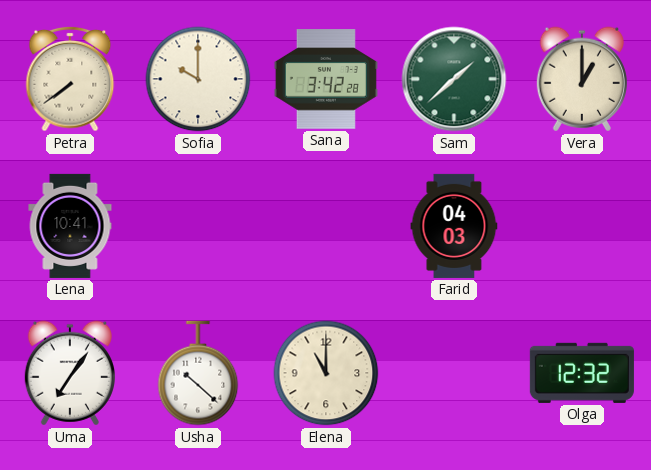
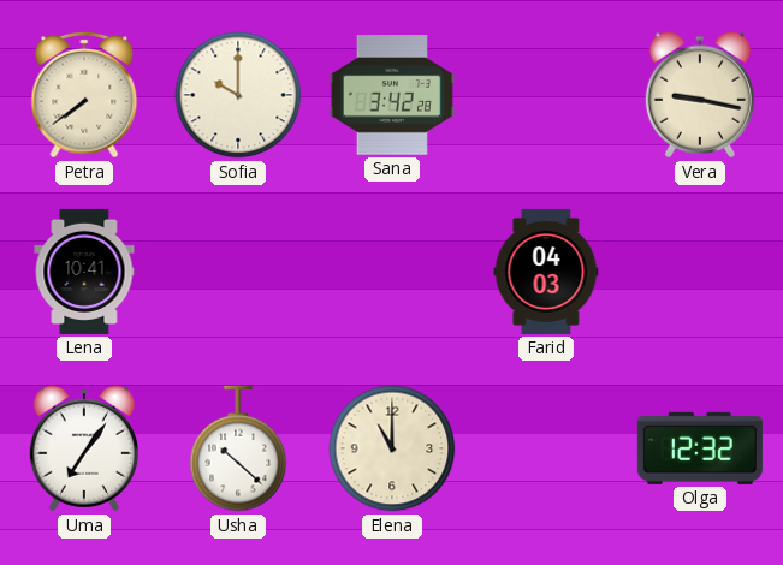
Sam: 1:38 -> none
Vera: 1:00 -> 9:17
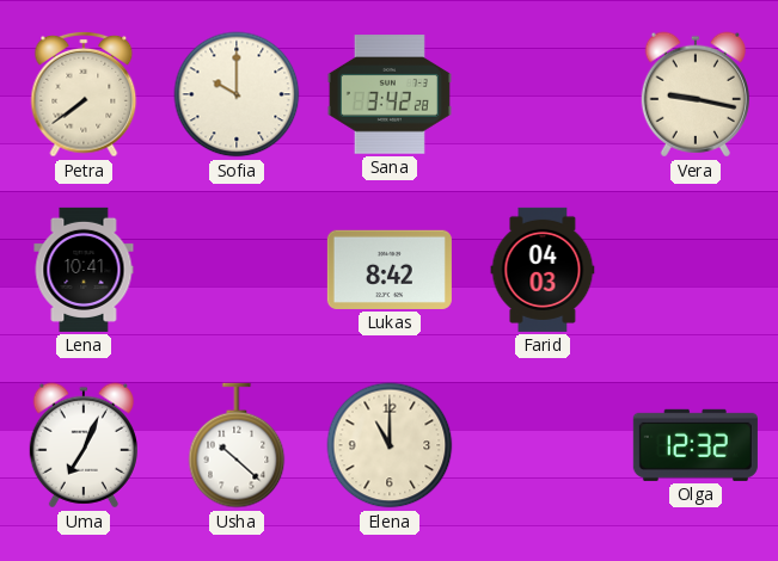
Lukas: none -> 8:42
Uma: 7:06 -> 7:04
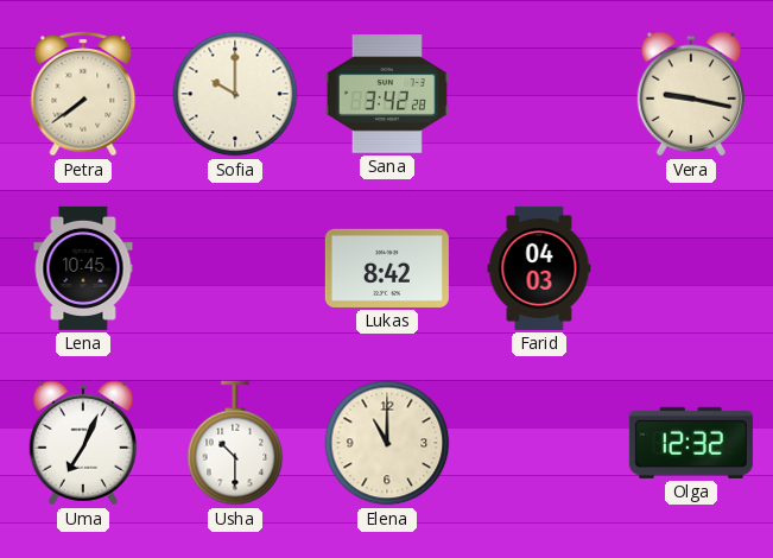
Lena: 10:41 -> 10:45
Usha: 10:22 -> 10:30
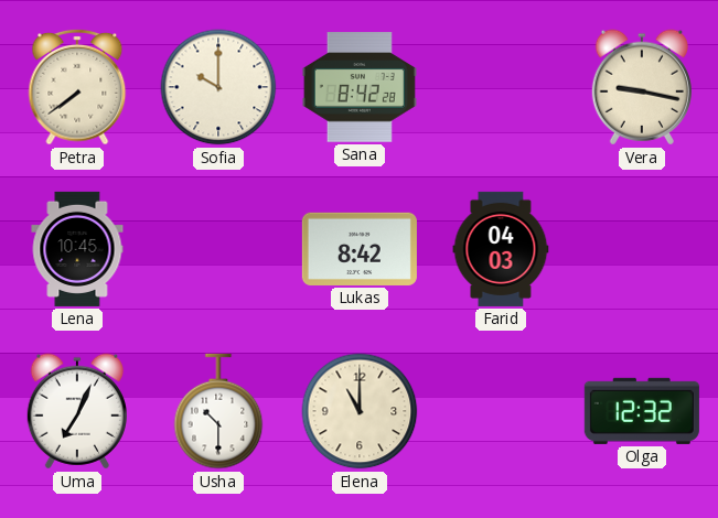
Sana: 3:42 -> 8:42
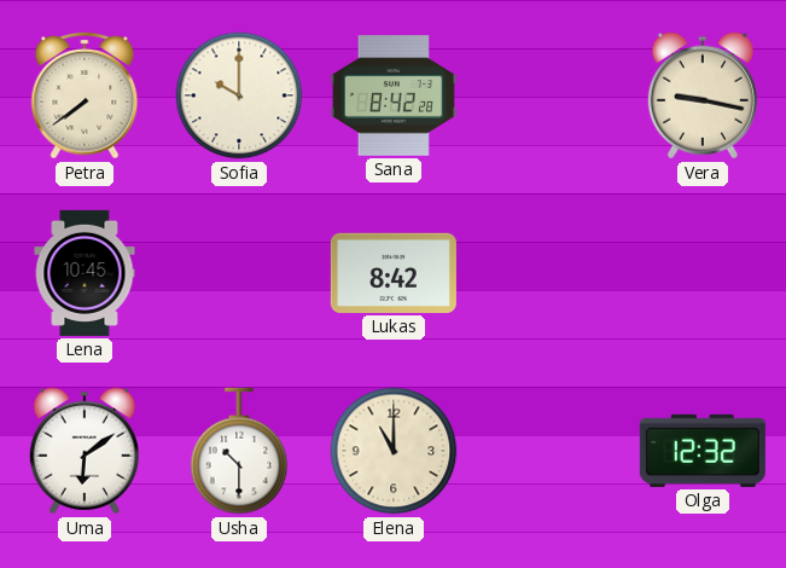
Farid: 04:03 -> none
Uma: 7:04 -> 6:09
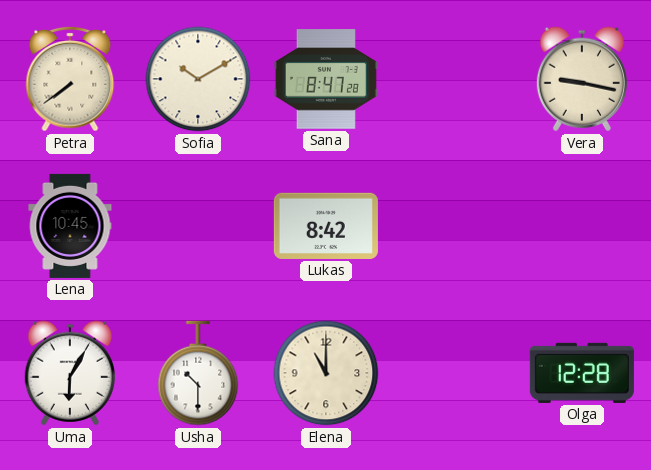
Sofia: 10:00 -> 10:10
Sana: 8:42 -> 8:47
Uma: 6:09 -> 6:05
Olga: 12:32 -> 12:28
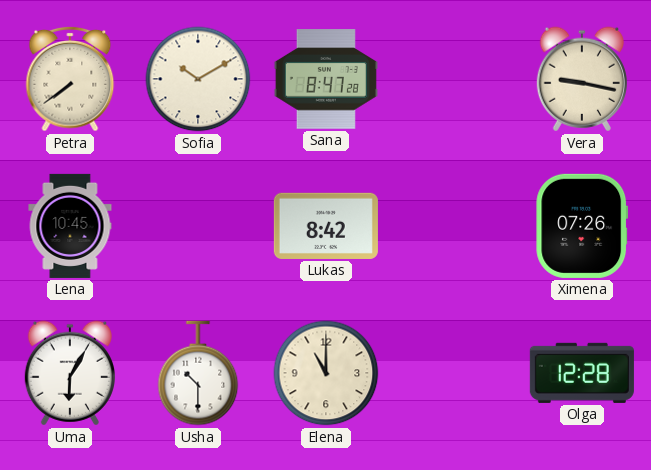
Ximena: none -> 07:26
